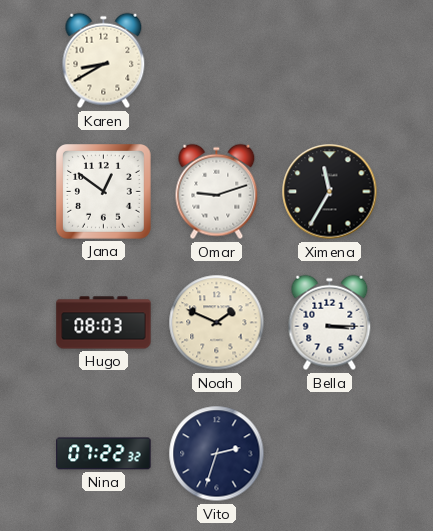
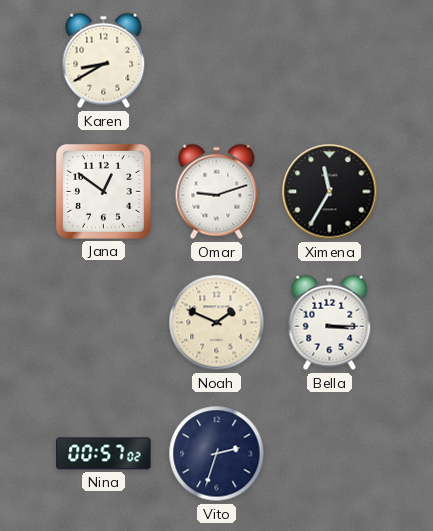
Hugo: 08:03 -> none
Nina: 07:22 -> 00:57
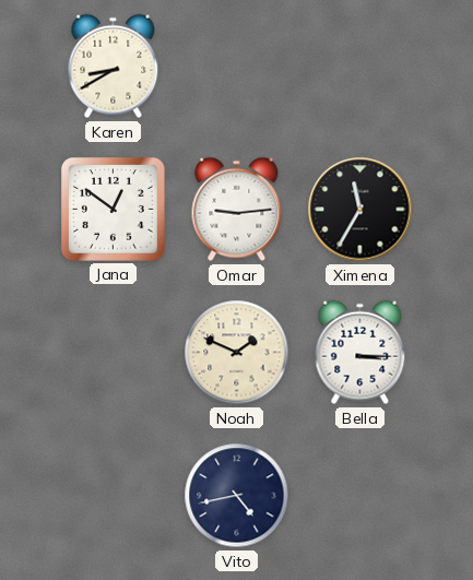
Omar: 9:12 -> 9:14
Nina: 00:57 -> none
Vito: 2:33 -> 4:43
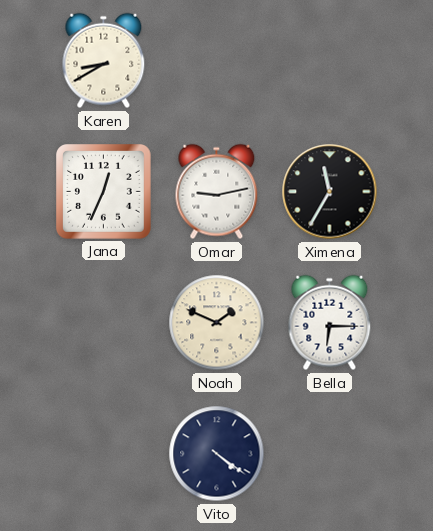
Jana: 12:51 -> 12:34
Omar: 9:14 -> 9:13
Bella: 3:15 -> 6:15
Vito: 4:43 -> 4:21
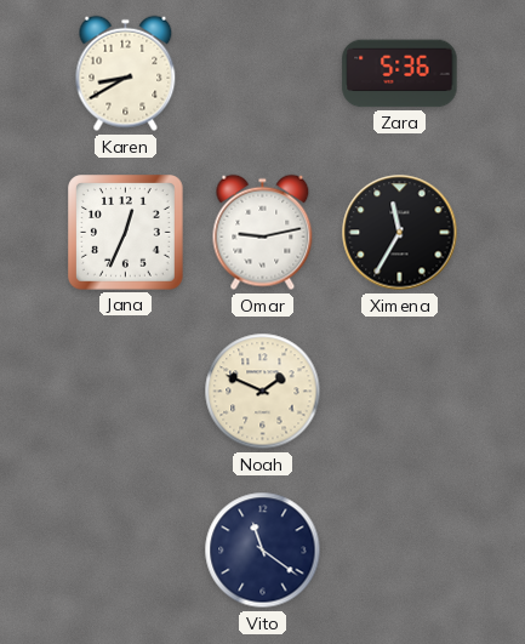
Zara: none -> 5:36
Bella: 6:15 -> none
Vito: 4:21 -> 11:21
